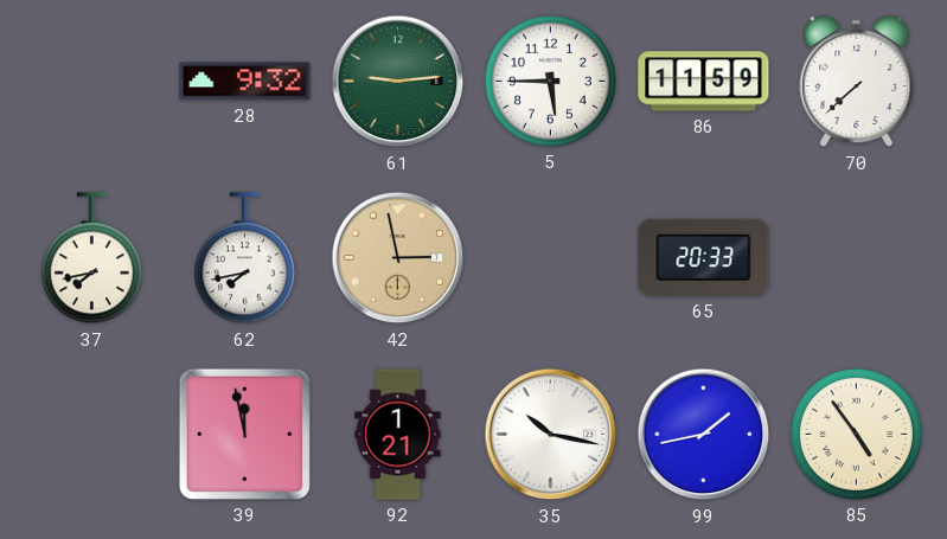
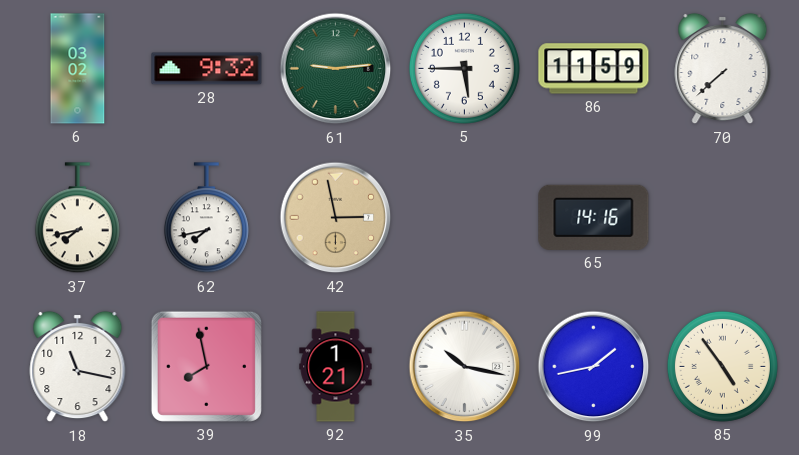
6: none -> 03:02
65: 20:33 -> 14:16
18: none -> 11:17
39: 11:58 -> 7:58
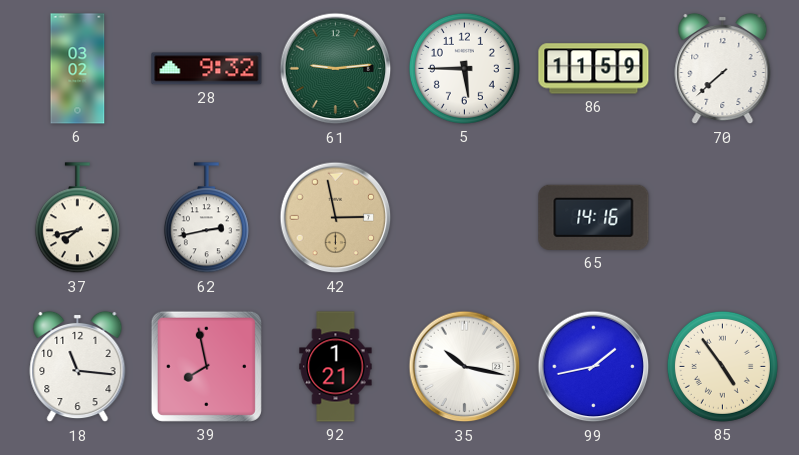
62: 7:43 -> 2:43
18: 11:17 -> 11:16
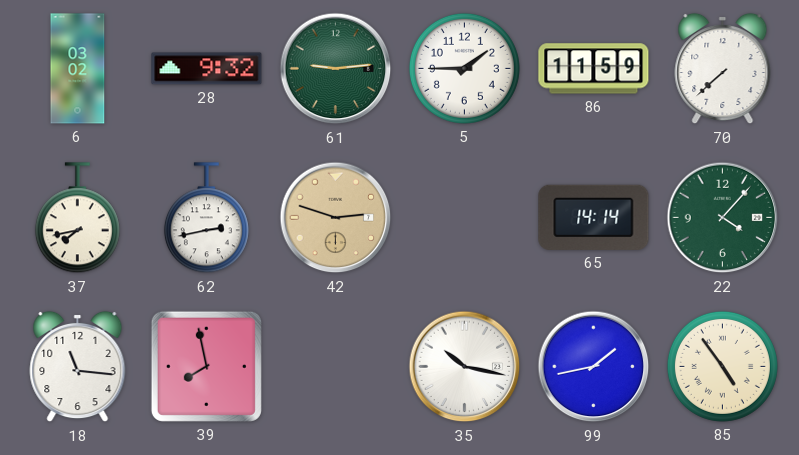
5: 5:45 -> 1:45
42: 2:58 -> 2:48
65: 14:16 -> 14:14
22: none -> 4:07
92: 1:21 -> none
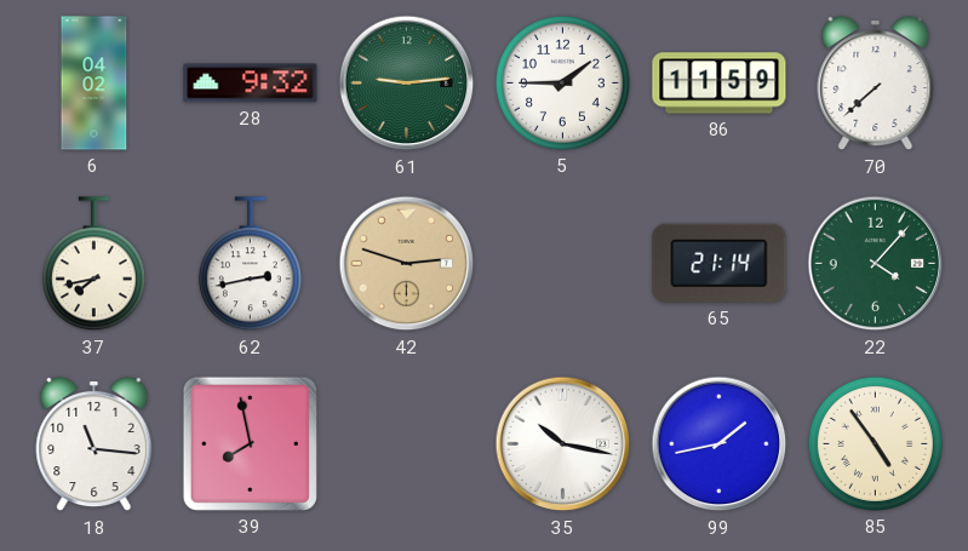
6: 03:02 -> 04:02
65: 14:14 -> 21:14
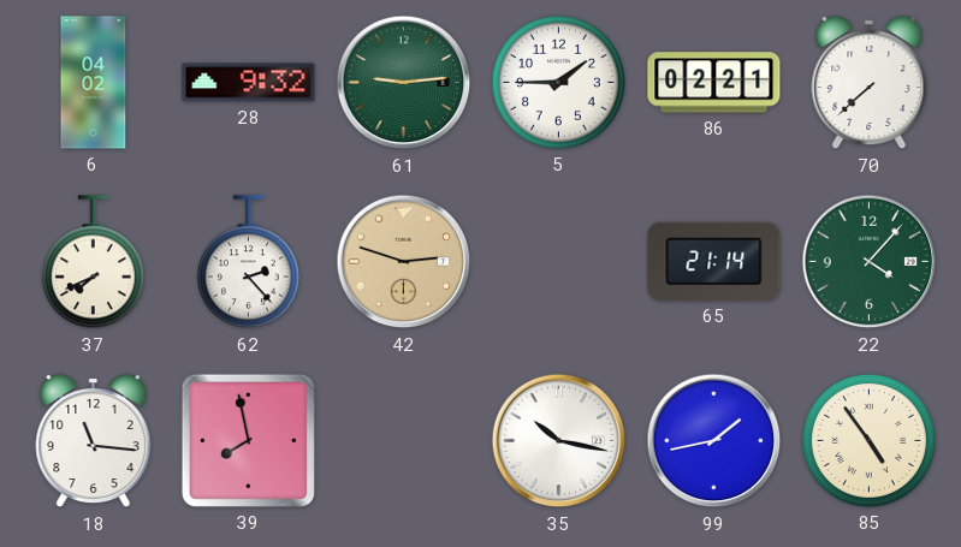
86: 11:59 -> 02:21
37: 7:43 -> 7:41
62: 2:43 -> 2:23
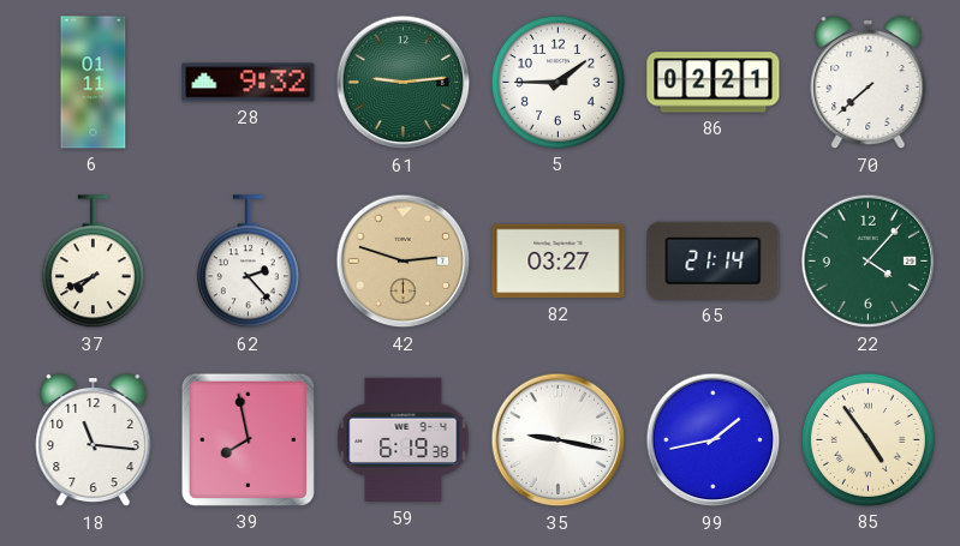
6: 04:02 -> 01:11
82: none -> 03:27
59: none -> 6:19
35: 10:17 -> 9:17
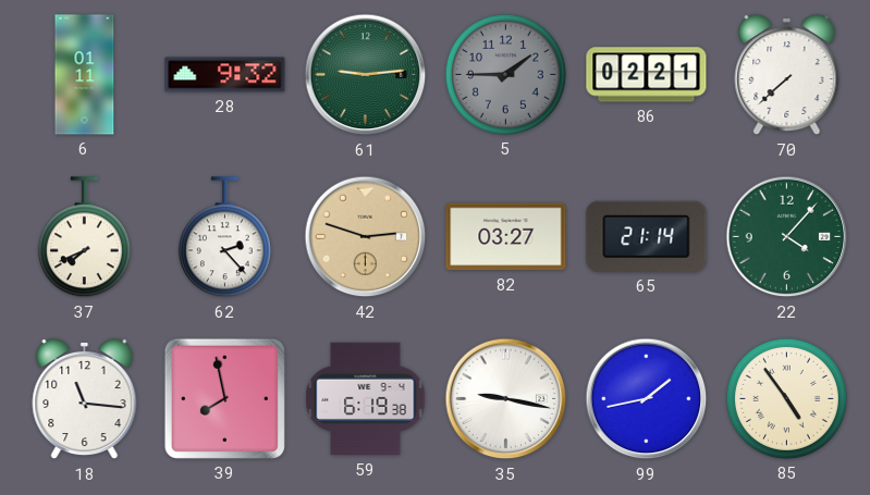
5 dial: white -> grey
